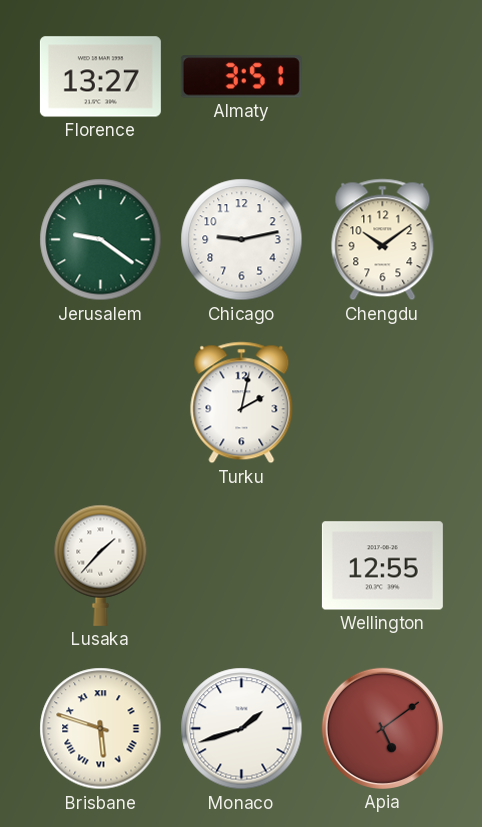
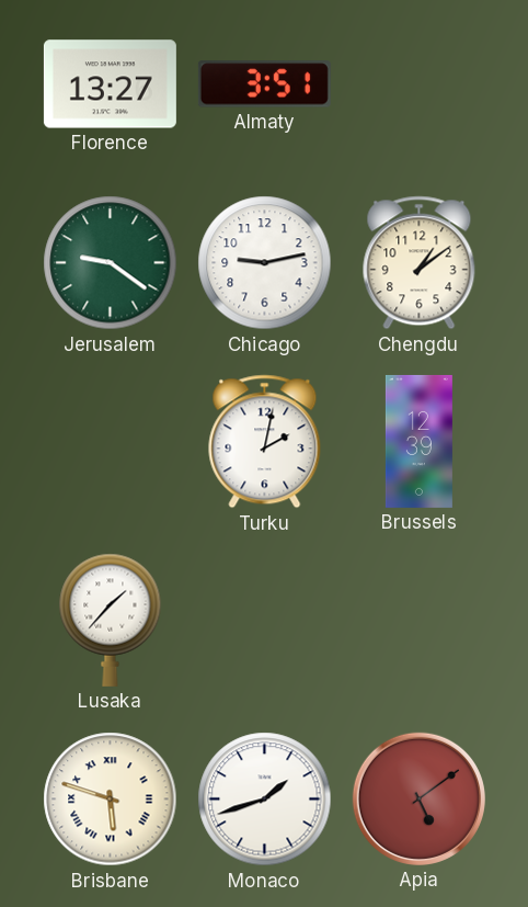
Chengdu: 10:09 -> 1:09
Brussels: none -> 12:39
Wellington: 12:55 -> none
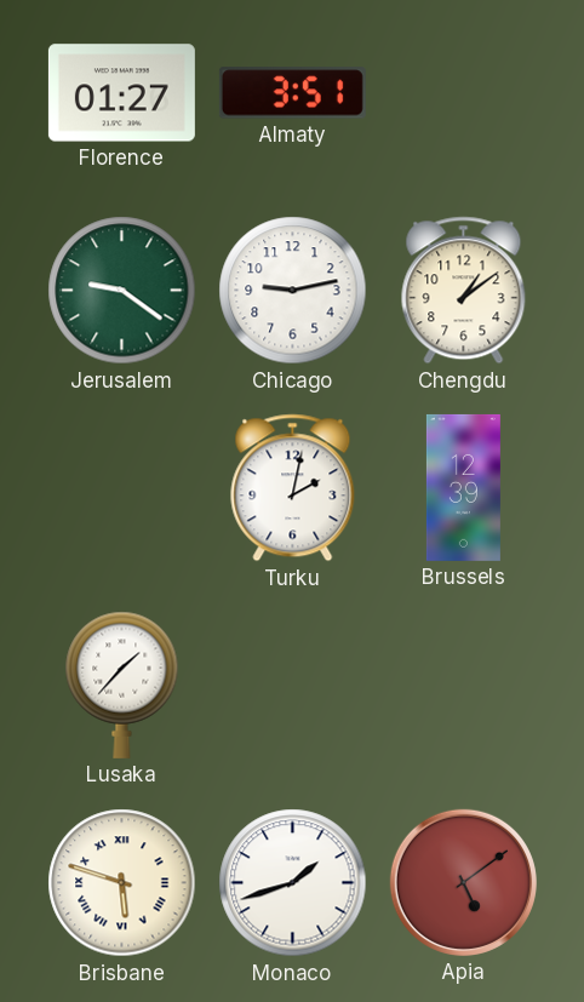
Florence: 13:27 -> 01:27
